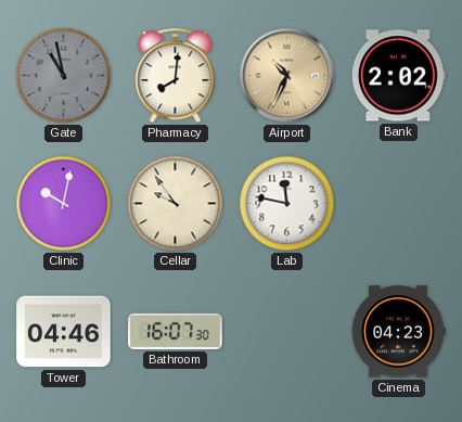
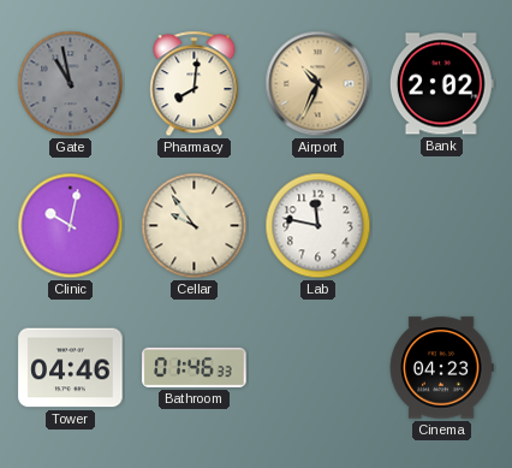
Bathroom: 16:07 -> 01:46
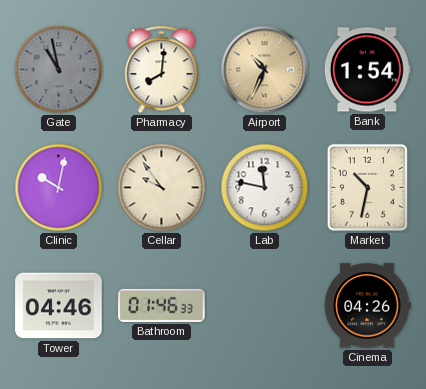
Bank: 2:02 -> 1:54
Market: none -> 10:32
Cinema: 04:23 -> 04:26
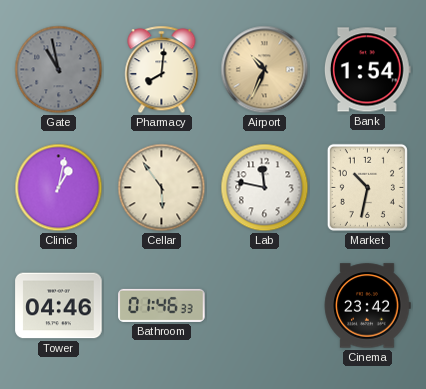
Clinic: 10:02 -> 1:02
Cellar: 9:54 -> 5:54
Cinema: 04:26 -> 23:42
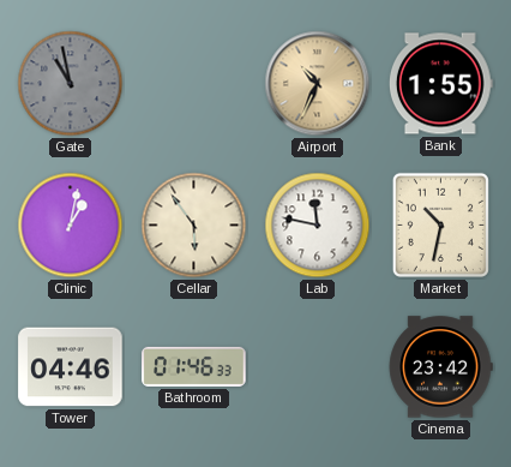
Pharmacy: 8:01 -> none
Bank: 1:54 -> 1:55
